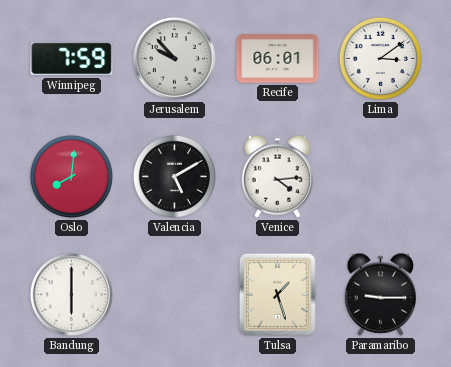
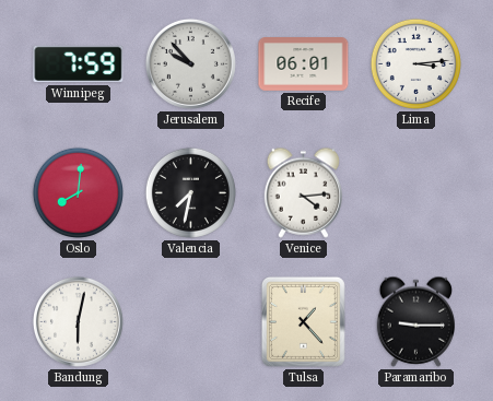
Lima: 3:09 -> 3:14
Valencia: 5:10 -> 7:32
Bandung: 6:00 -> 6:02
Tulsa: 1:27 -> 1:23
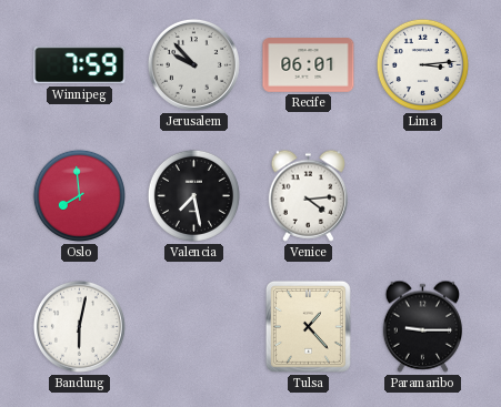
Oslo: 8:01 -> 7:59
Valencia: 7:32 -> 7:28
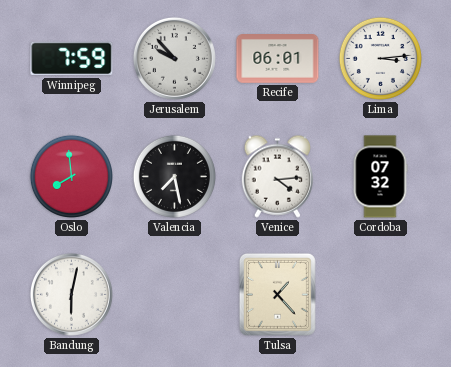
Cordoba: none -> 07:32
Paramaribo: 9:15 -> none
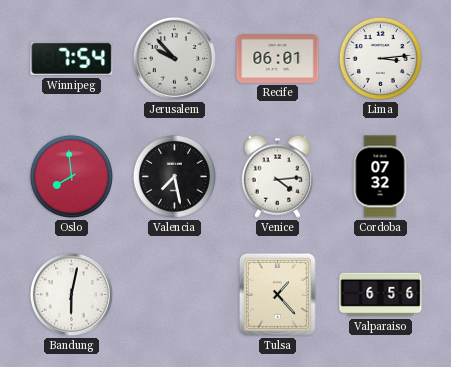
Winnipeg: 7:59 -> 7:54
Valparaiso: none -> 6:56
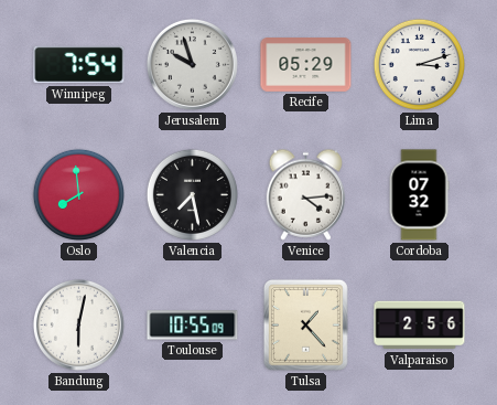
Jerusalem: 9:53 -> 9:57
Recife: 06:01 -> 05:29
Lima: 3:14 -> 3:12
Toulouse: none -> 10:55
Valparaiso: 6:56 -> 2:56
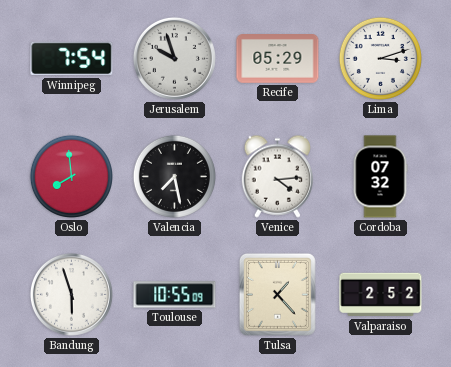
Bandung: 6:02 -> 5:57
Valparaiso: 2:56 -> 2:52
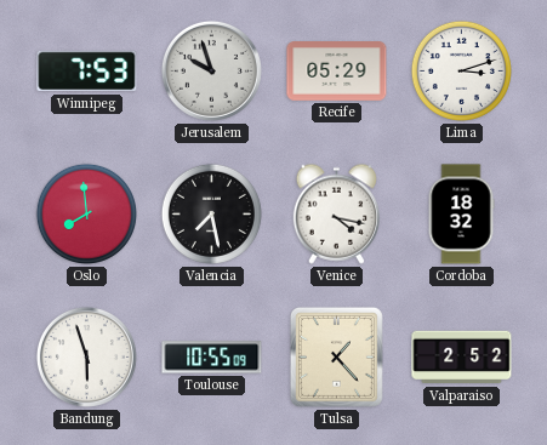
Winnipeg: 7:54 -> 7:53
Venice: 4:14 -> 4:17
Cordoba: 07:32 -> 18:32
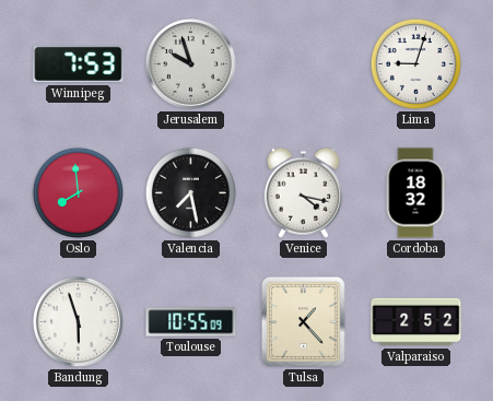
Recife: 05:29 -> none
Lima: 3:12 -> 9:03
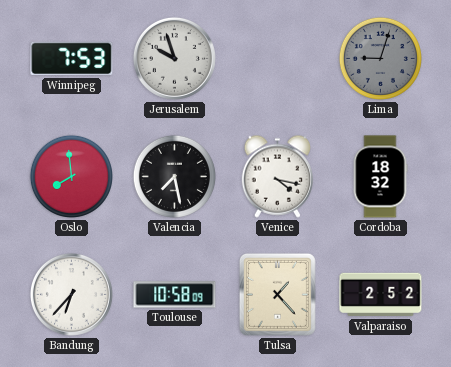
Lima dial: white -> grey
Bandung: 5:57 -> 6:37
Toulouse: 10:55 -> 10:58
